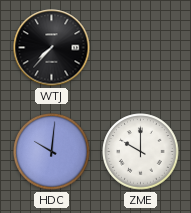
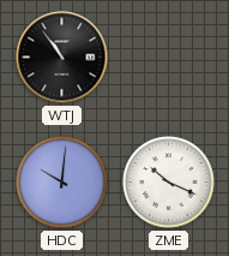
WTJ: 7:37 -> 10:54
ZME: 10:00 -> 10:19
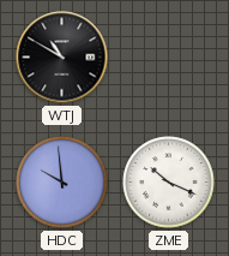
WTJ: 10:54 -> 10:50
HDC: 10:01 -> 9:59
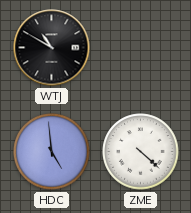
HDC: 9:59 -> 4:59
ZME: 10:19 -> 4:22
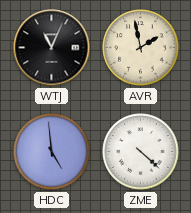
WTJ: 10:50 -> 11:04
AVR: none -> 1:58
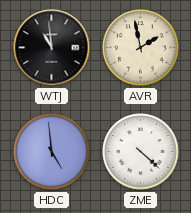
WTJ: 11:04 -> 10:59
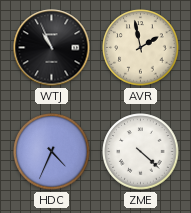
WTJ: 10:59 -> 10:56
HDC: 4:59 -> 4:34
